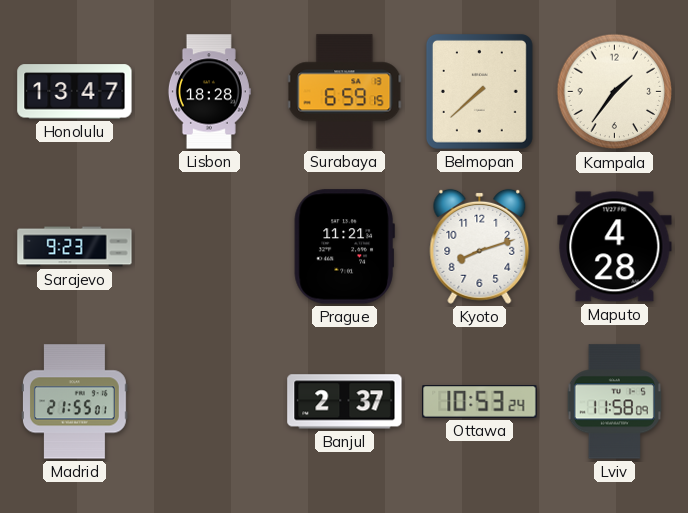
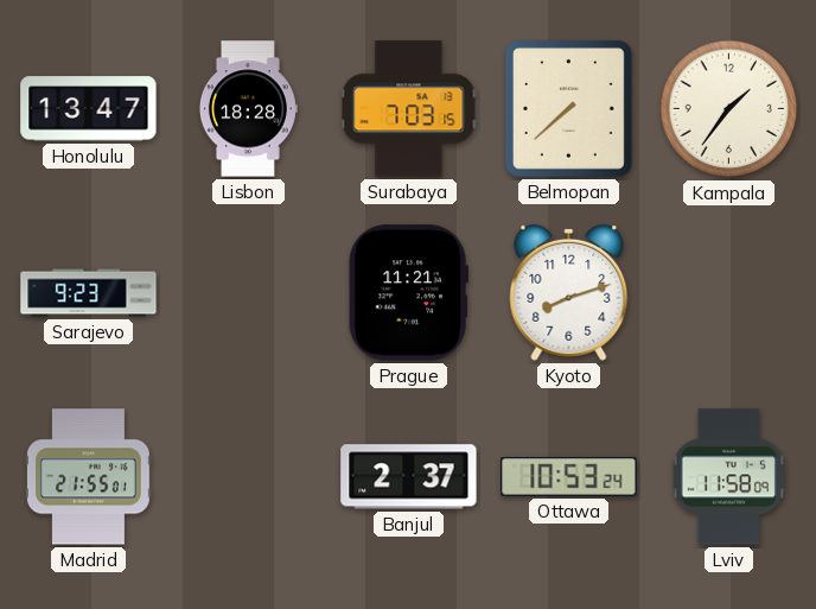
Surabaya: 6:59 -> 7:03
Maputo: 4:28 -> none
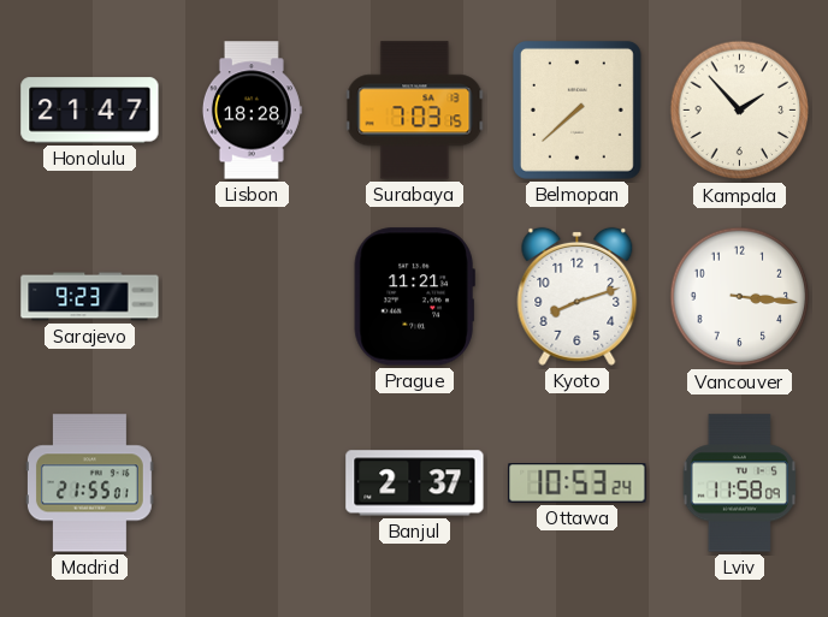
Honolulu: 13:47 -> 21:47
Kampala: 1:36 -> 1:53
Vancouver: none -> 3:16
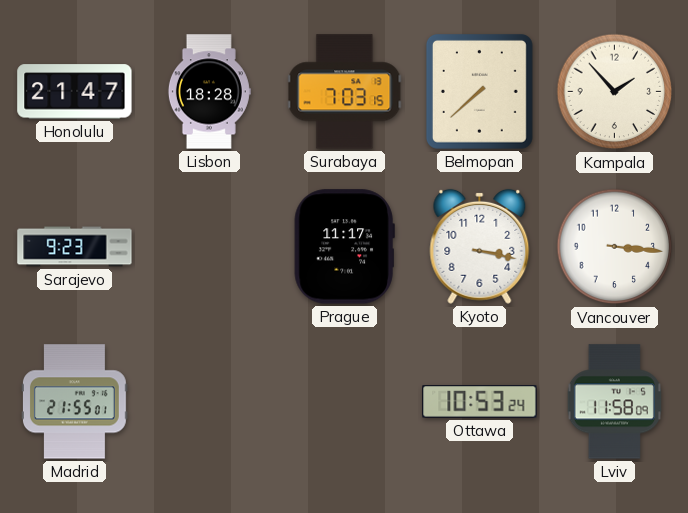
Prague: 11:21 -> 11:17
Kyoto: 8:12 -> 3:17
Banjul: 2:37 -> none
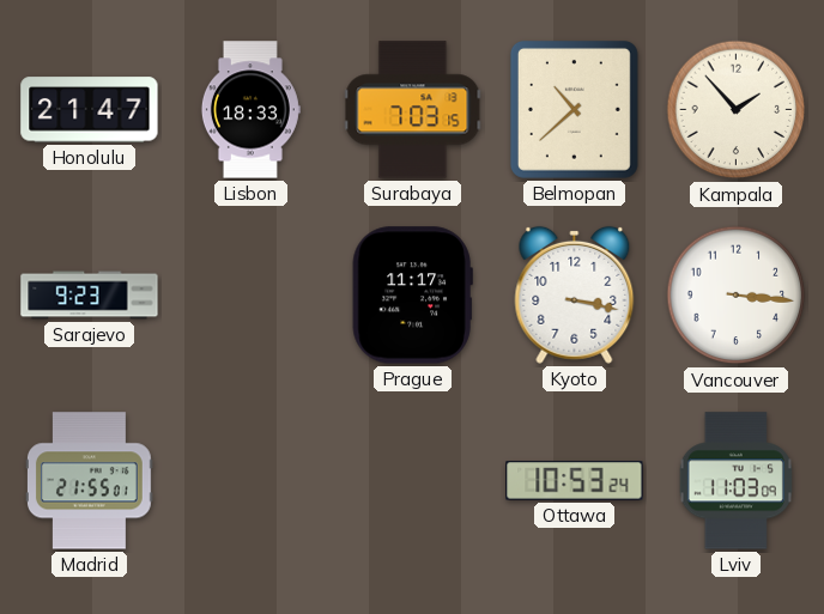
Lisbon: 18:28 -> 18:33
Belmopan: 7:38 -> 10:38
Lviv: 11:58 -> 11:03
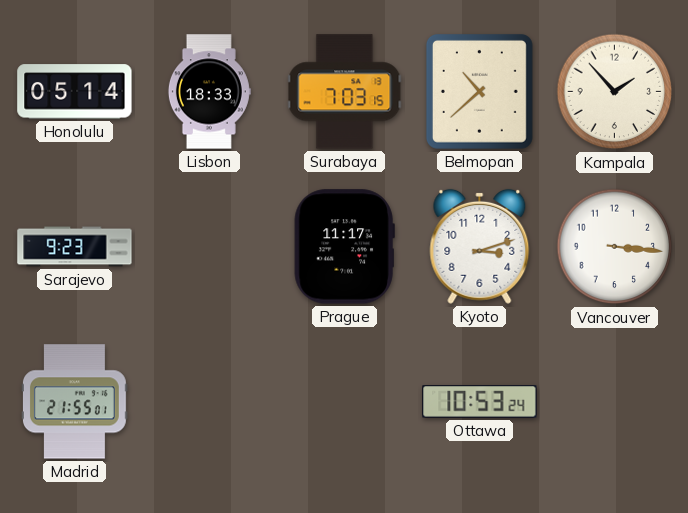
Honolulu: 21:47 -> 05:14
Kyoto: 3:17 -> 3:12
Lviv: 11:03 -> none
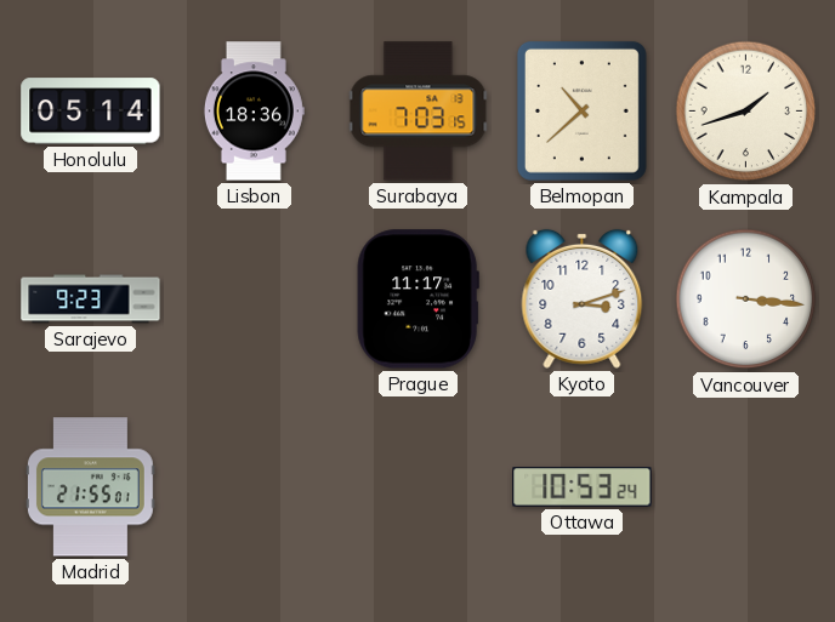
Lisbon: 18:33 -> 18:36
Kampala: 1:53 -> 1:42
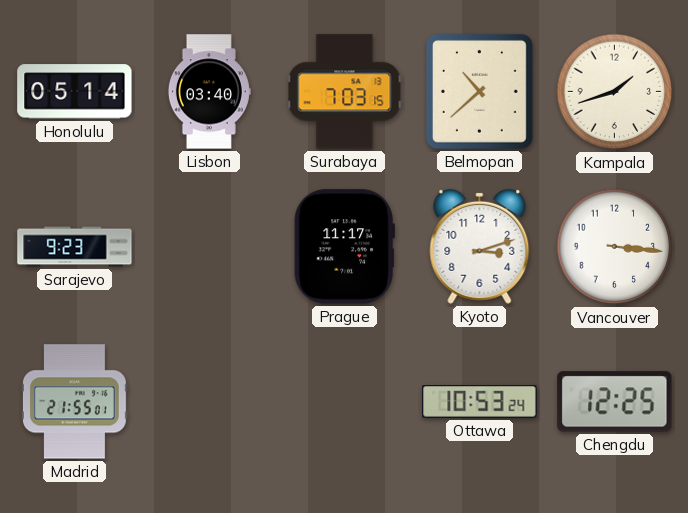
Lisbon: 18:36 -> 03:40
Chengdu: none -> 12:25
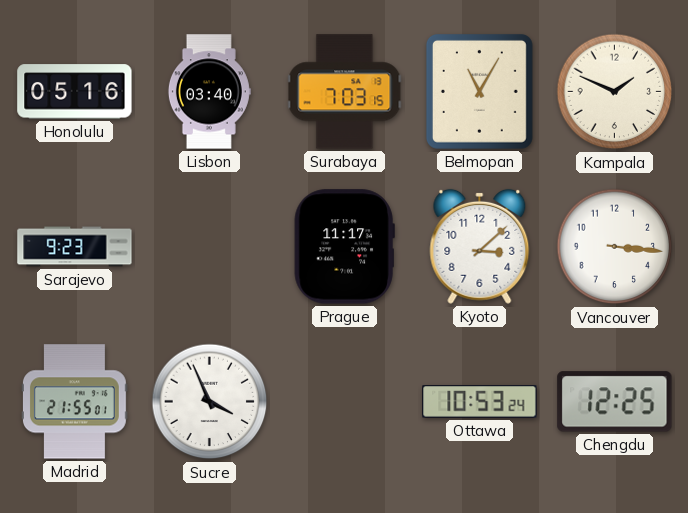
Honolulu: 05:14 -> 05:16
Belmopan: 10:38 -> 11:05
Kampala: 1:42 -> 1:49
Kyoto: 3:12 -> 3:08
Sucre: none -> 3:56
